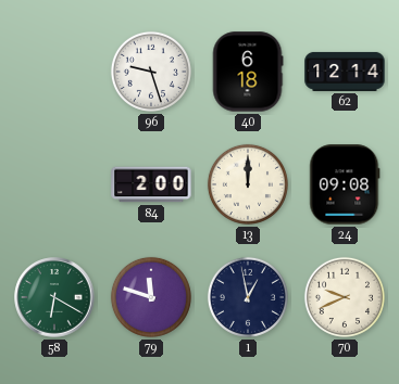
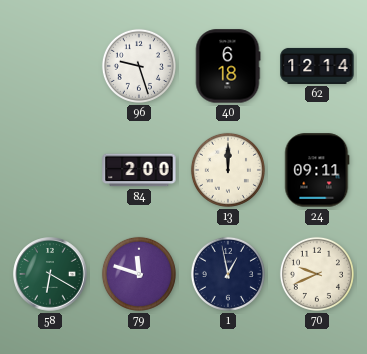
24: 09:08 -> 09:11
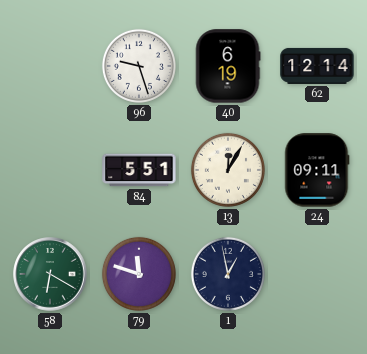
40: 6:18 -> 6:19
84: 2:00 -> 5:51
13: 12:00 -> 12:05
70: 9:41 -> none
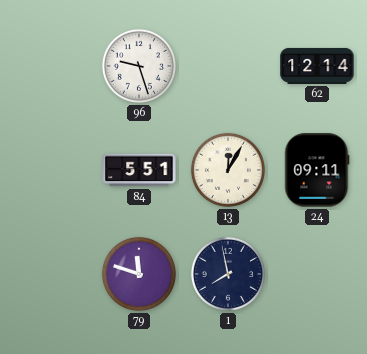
40: 6:19 -> none
58: 6:20 -> none
1: 12:58 -> 7:58
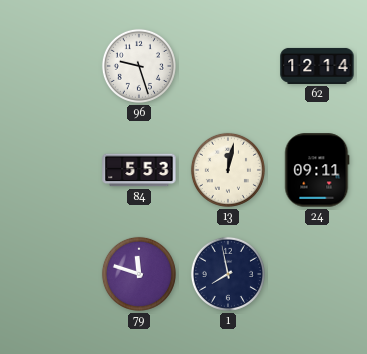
84: 5:51 -> 5:53
13: 12:05 -> 12:02
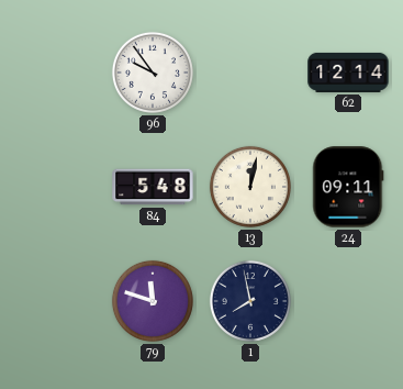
96: 9:27 -> 9:54
84: 5:53 -> 5:48
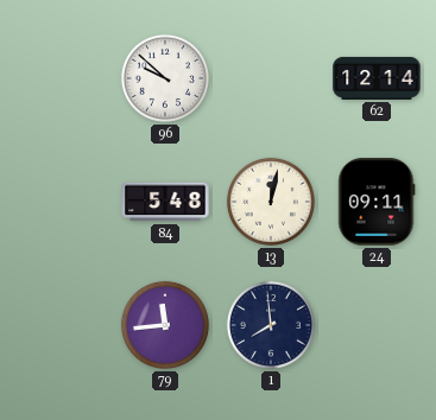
96: 9:54 -> 9:52
79: 11:48 -> 11:44
1: 7:58 -> 7:59
